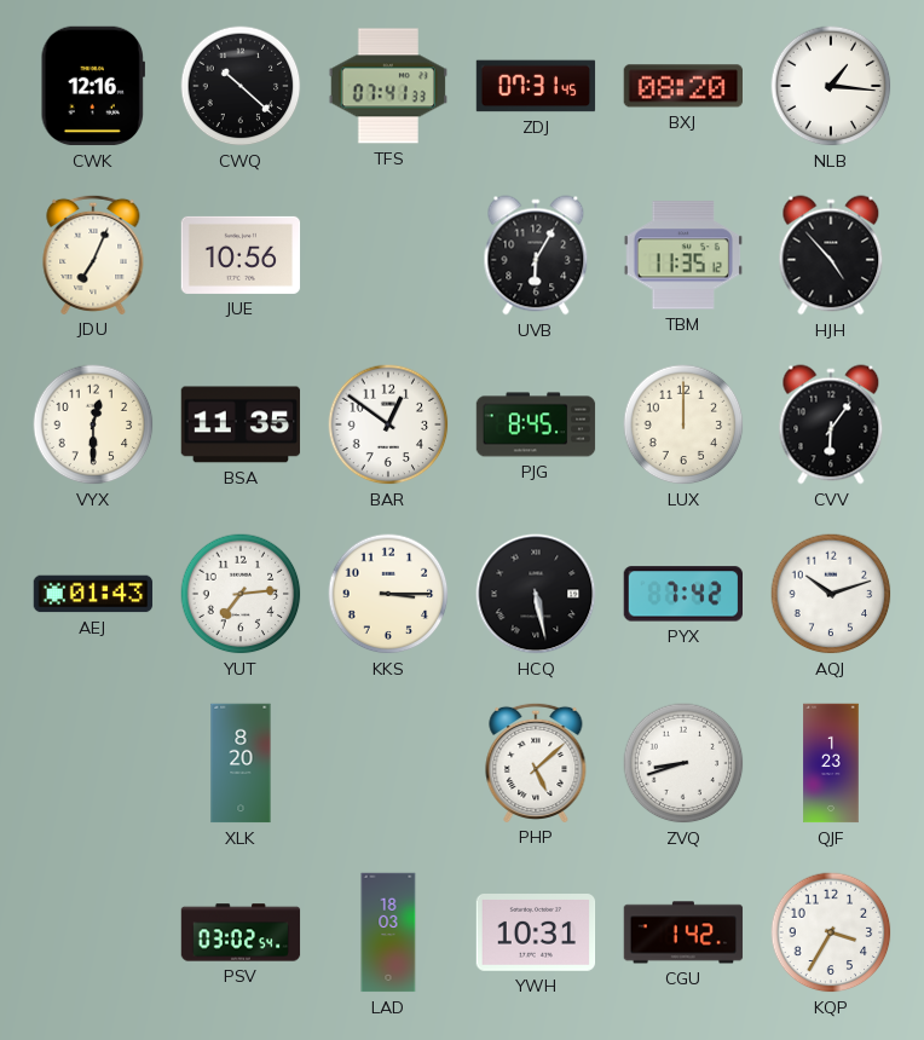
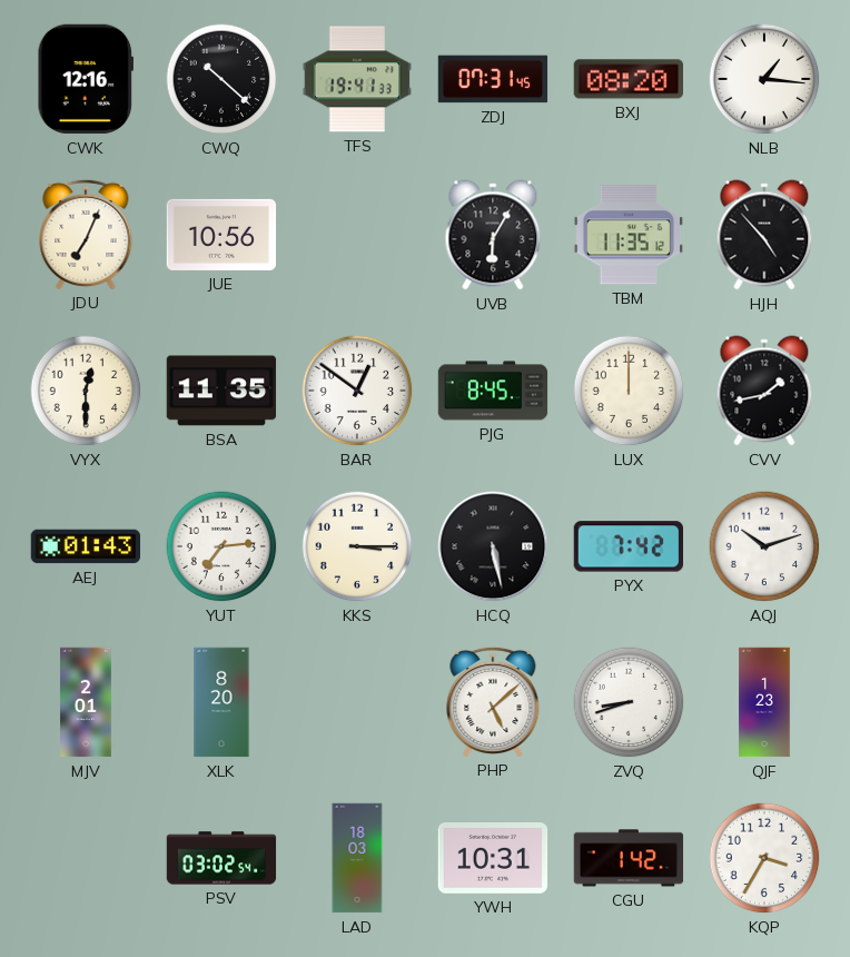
TFS: 07:41 -> 19:41
CVV: 6:06 -> 1:43
MJV: none -> 2:01
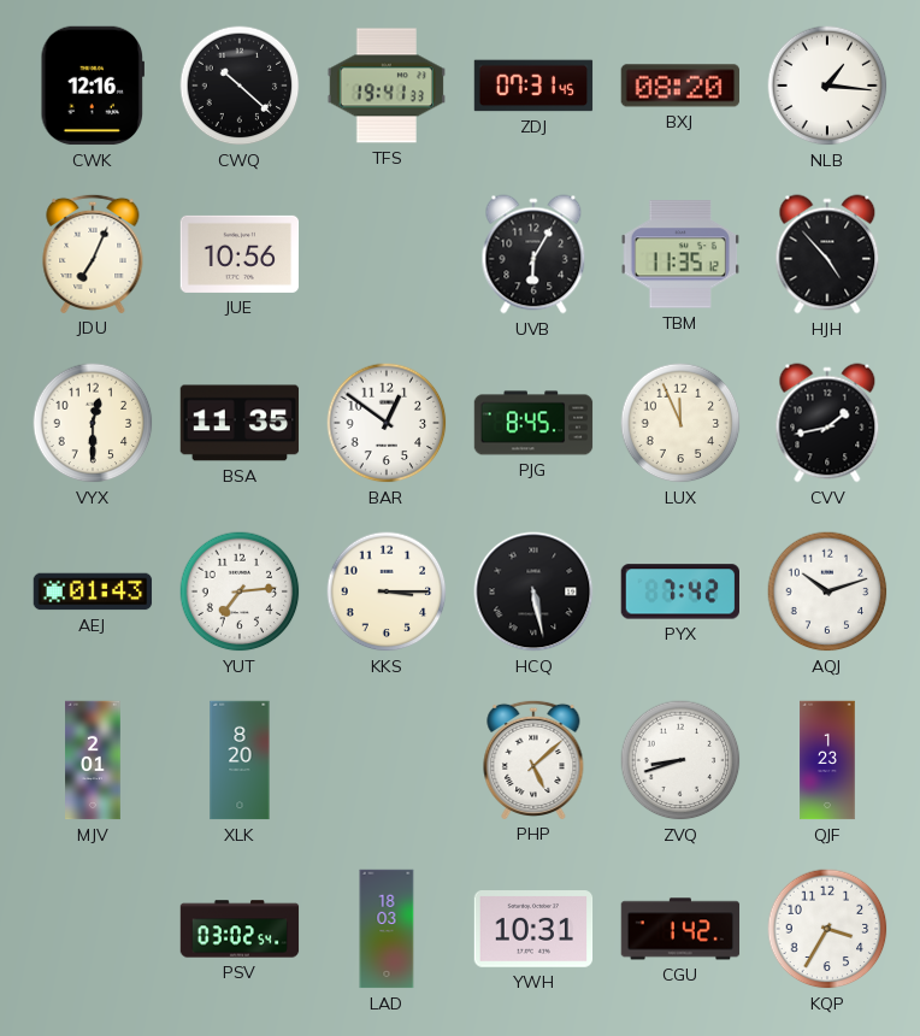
LUX: 12:00 -> 11:56
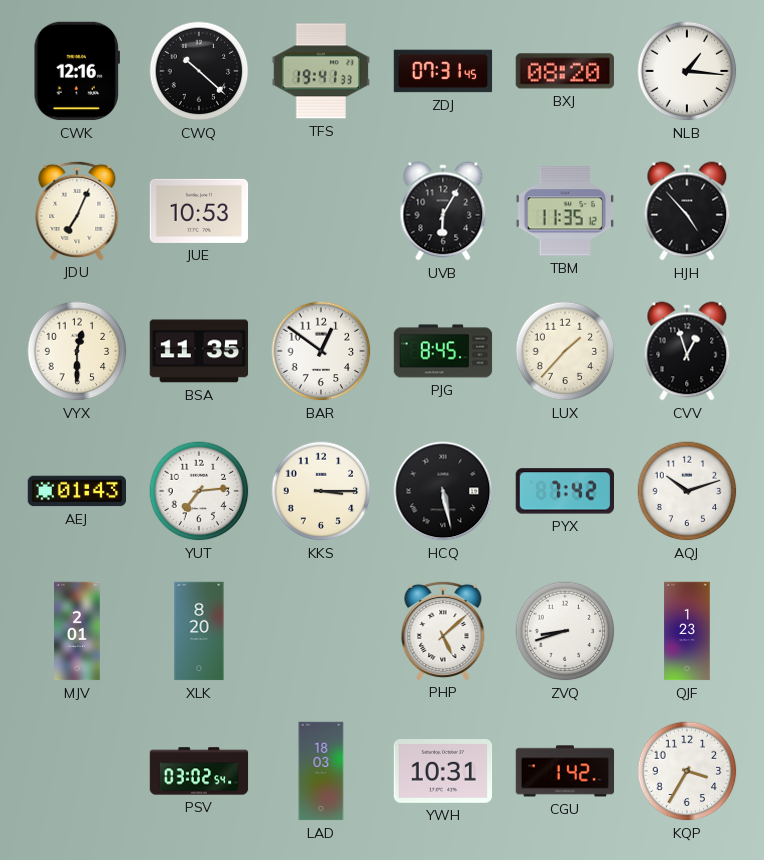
JUE: 10:56 -> 10:53
LUX: 11:56 -> 1:37
CVV: 1:43 -> 12:57
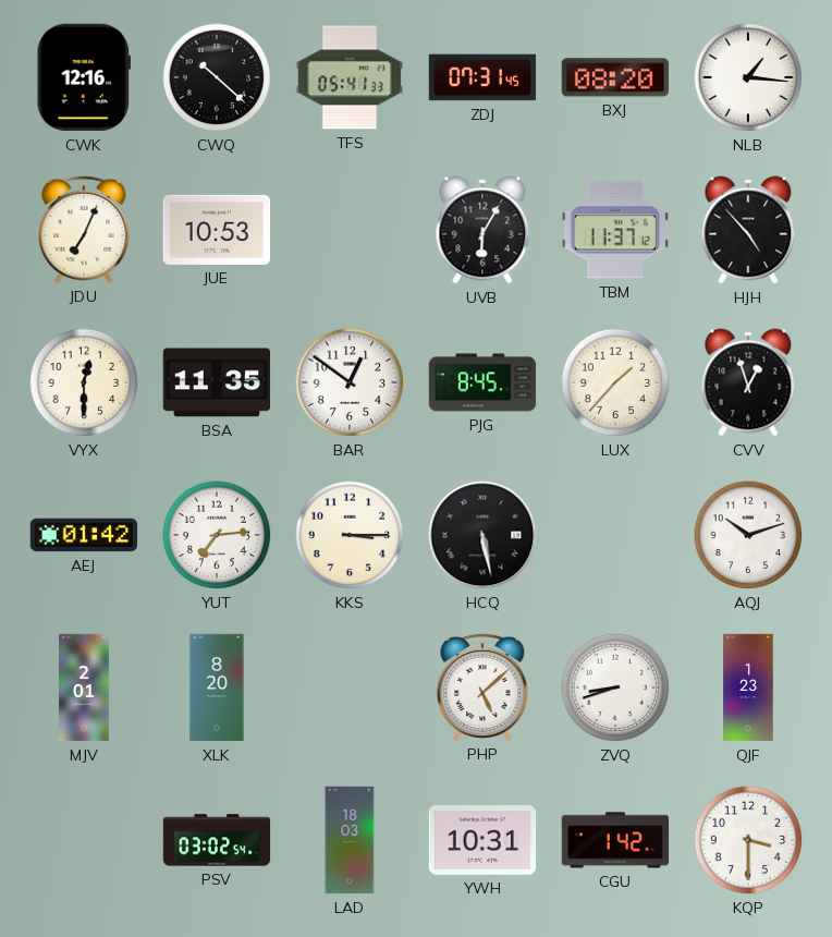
TFS: 19:41 -> 05:41
TBM: 11:35 -> 11:37
AEJ: 01:43 -> 01:42
PYX: 7:42 -> none
KQP: 3:35 -> 3:30
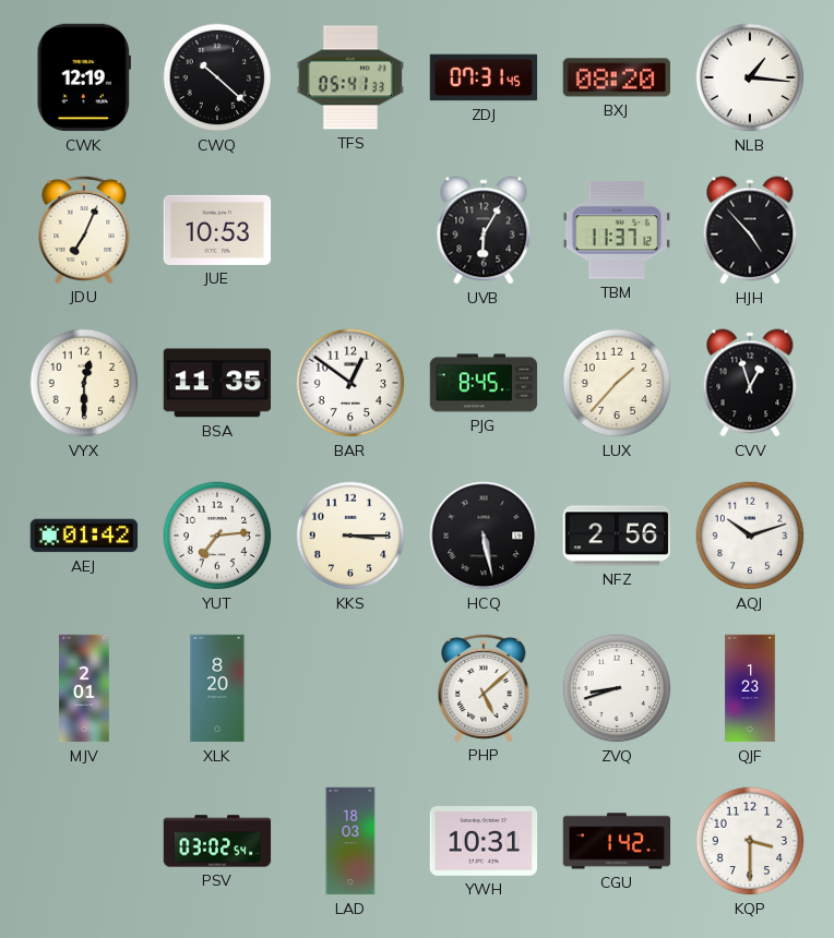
CWK: 12:16 -> 12:19
NFZ: none -> 2:56
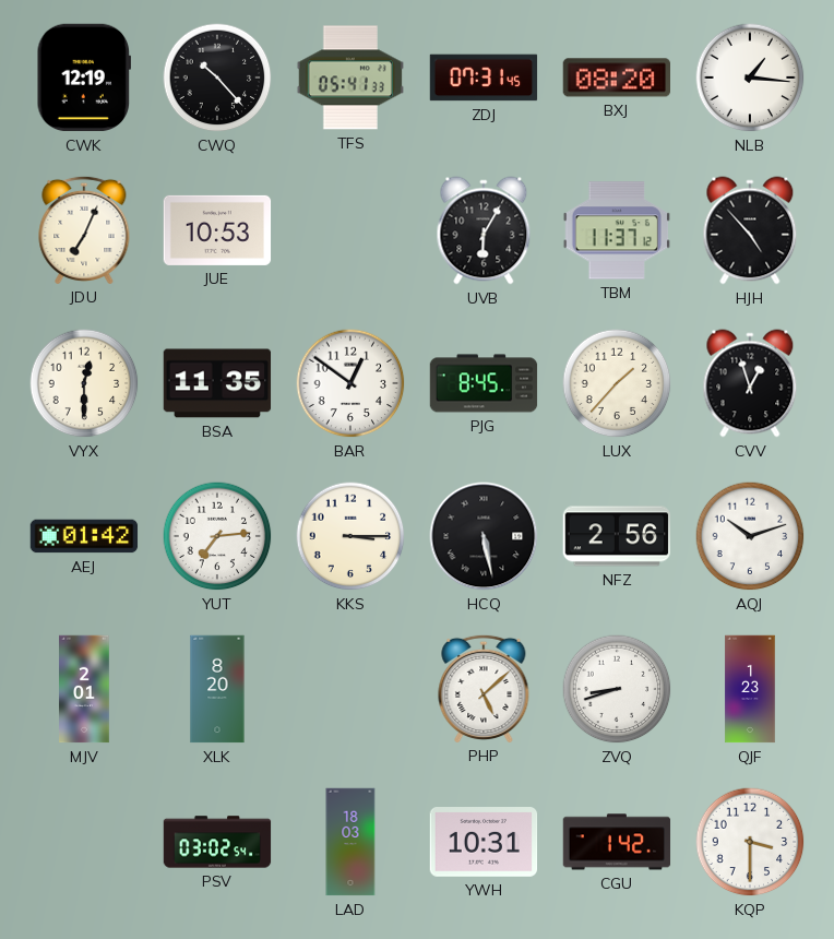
CWQ: 10:22 -> 10:23
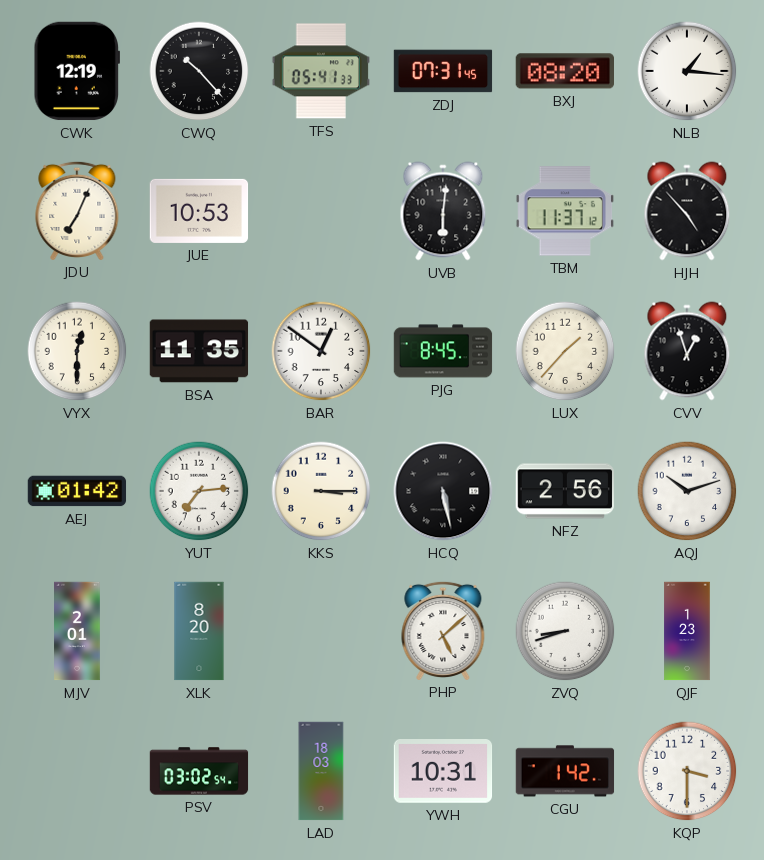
UVB: 6:05 -> 6:01
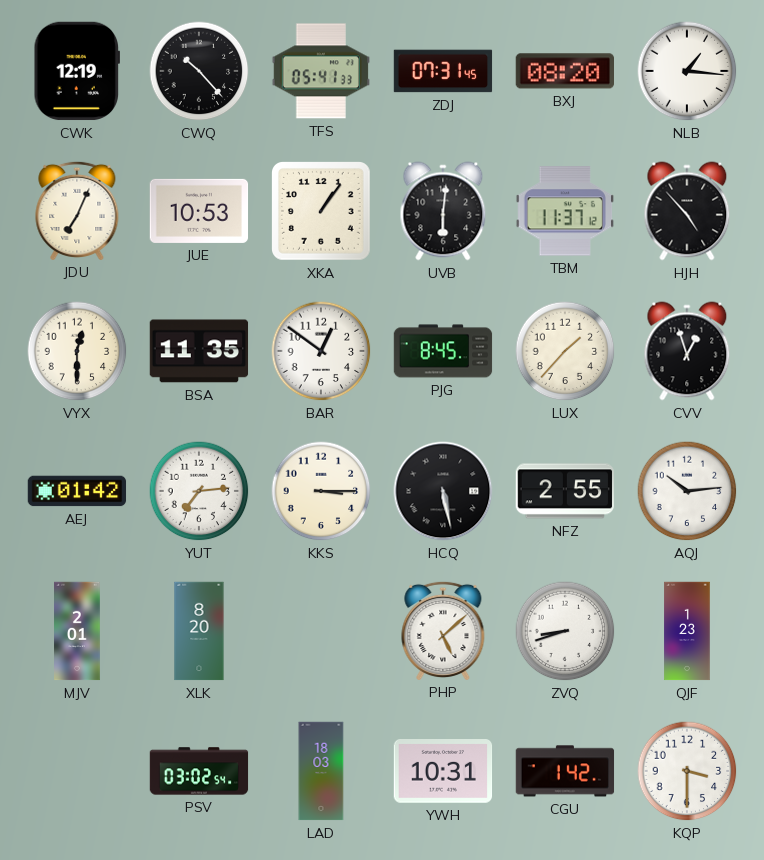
XKA: none -> 1:06
NFZ: 2:56 -> 2:55
AQJ: 10:12 -> 10:14
